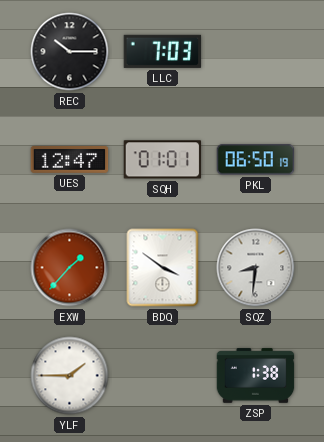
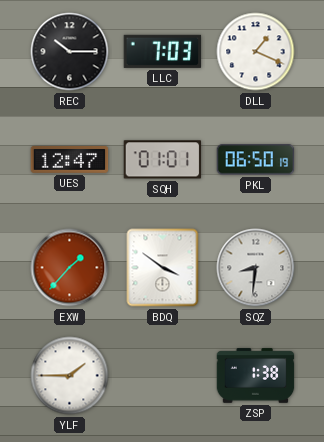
DLL: none -> 1:19
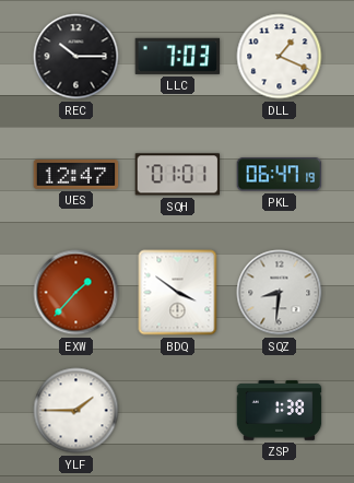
PKL: 06:50 -> 06:47
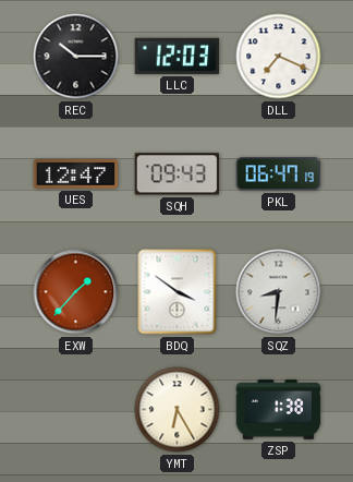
LLC: 7:03 -> 12:03
DLL: 1:19 -> 7:19
SQH: 01:01 -> 09:43
YLF: 1:45 -> none
YMT: none -> 6:25
